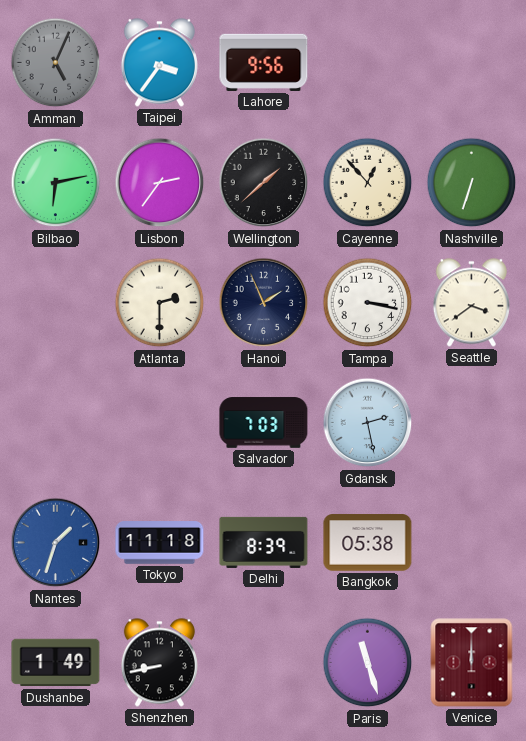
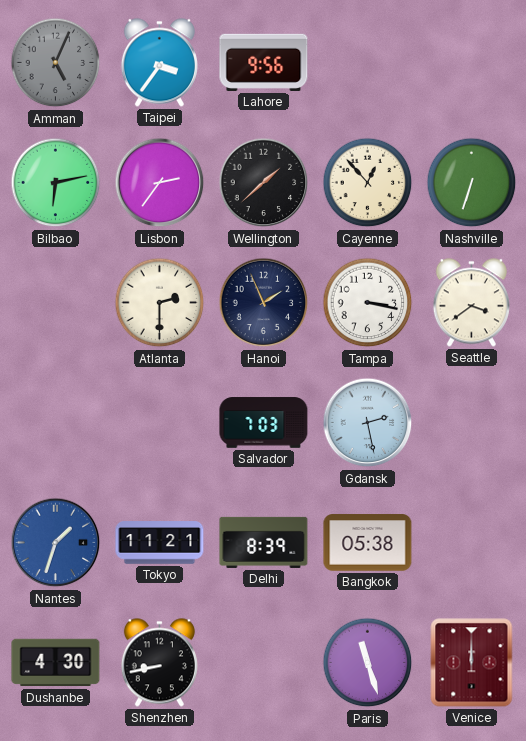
Tokyo: 11:18 -> 11:21
Dushanbe: 1:49 -> 4:30
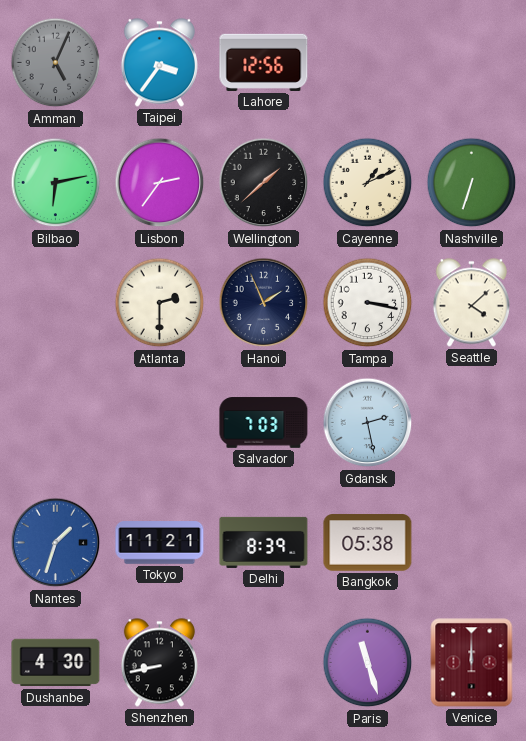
Lahore: 9:56 -> 12:56
Cayenne: 12:53 -> 1:11
Seattle: 3:39 -> 4:08
